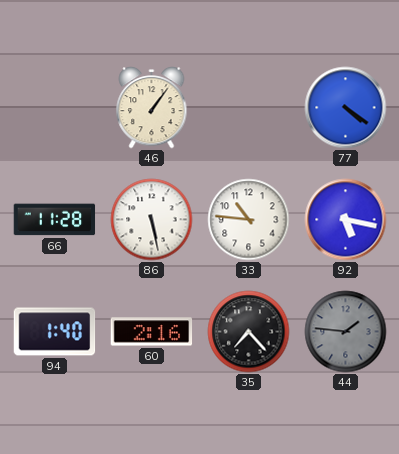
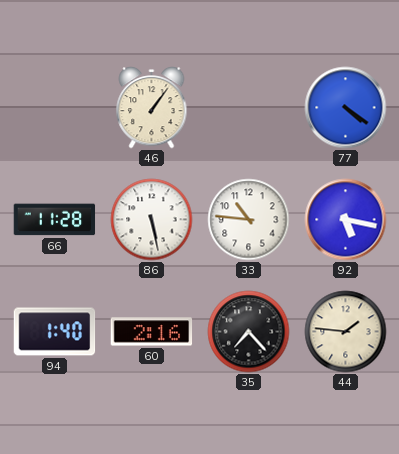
44 dial: grey -> cream
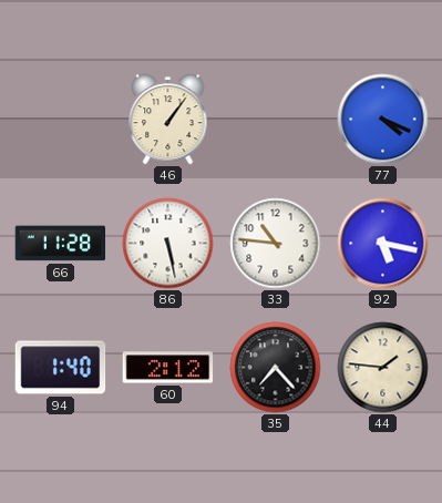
77: 4:21 -> 4:19
60: 2:16 -> 2:12
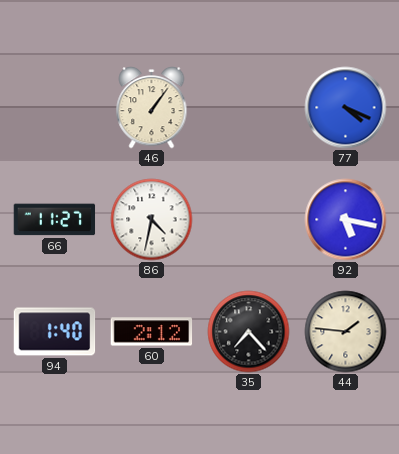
66: 11:28 -> 11:27
86: 5:28 -> 4:32
33: 10:46 -> none
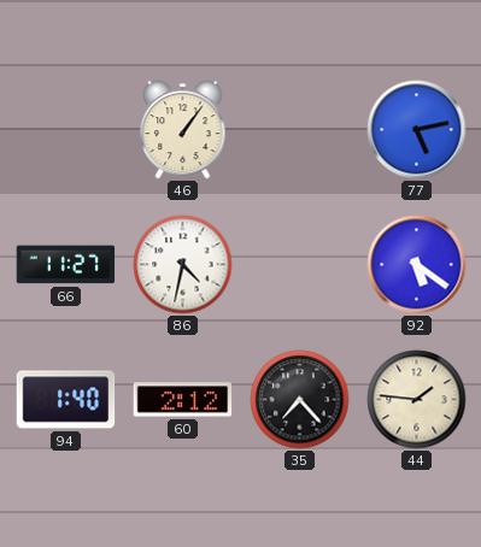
77: 4:19 -> 5:13
92: 5:17 -> 5:21
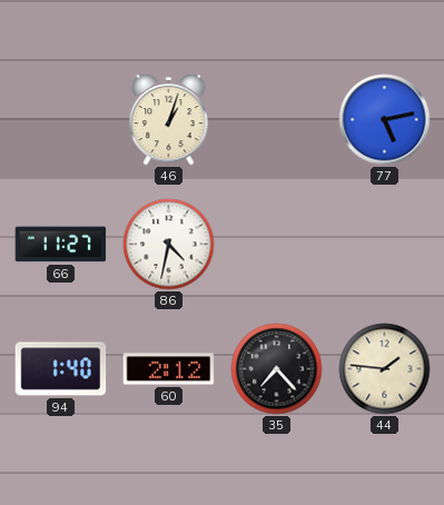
46: 1:06 -> 1:03
92: 5:21 -> none
